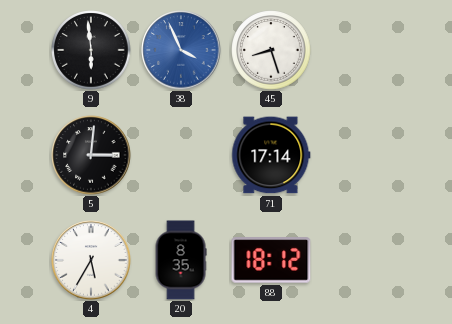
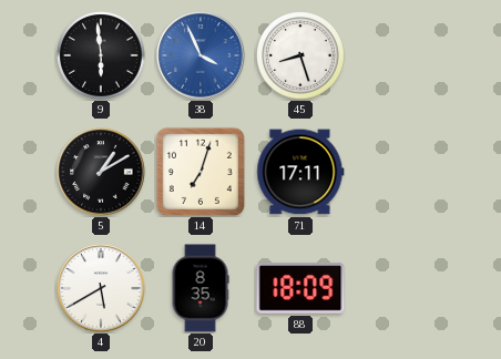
5: 3:01 -> 1:10
14: none -> 7:03
71: 17:14 -> 17:11
4: 5:35 -> 5:40
88: 18:12 -> 18:09
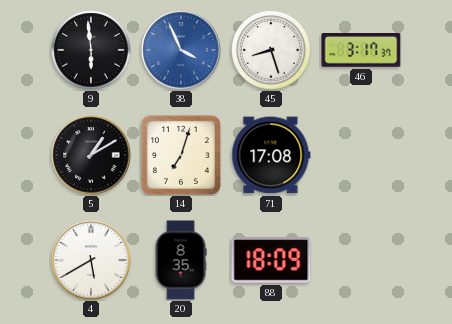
46: none -> 3:17
71: 17:11 -> 17:08
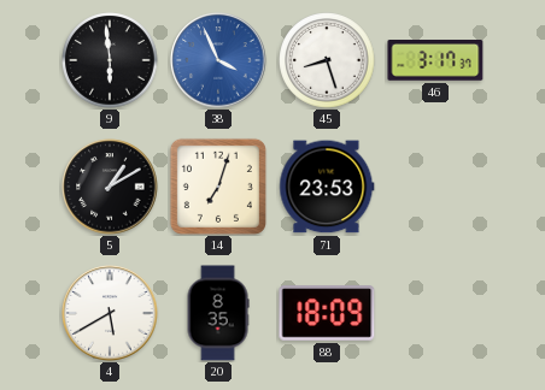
71: 17:08 -> 23:53
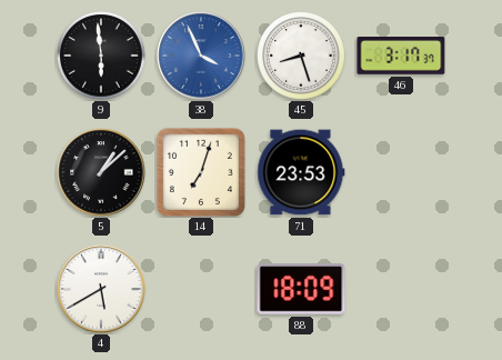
5: 1:10 -> 1:08
20: 8:35 -> none
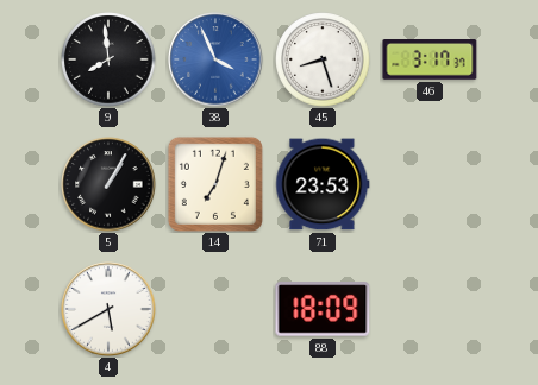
9: 5:59 -> 7:59
5: 1:08 -> 1:05
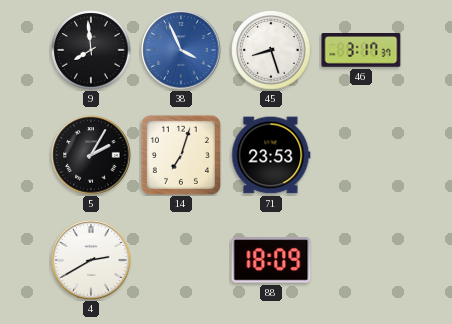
5: 1:05 -> 2:05
4: 5:40 -> 2:40
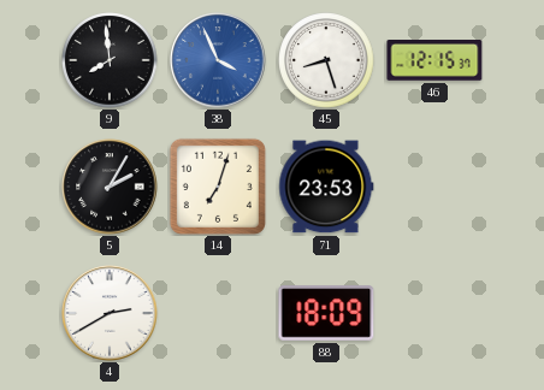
46: 3:17 -> 12:15
